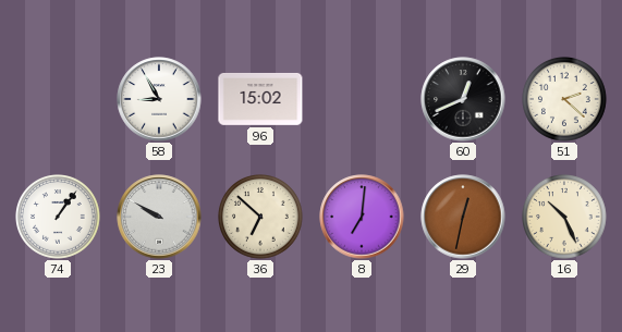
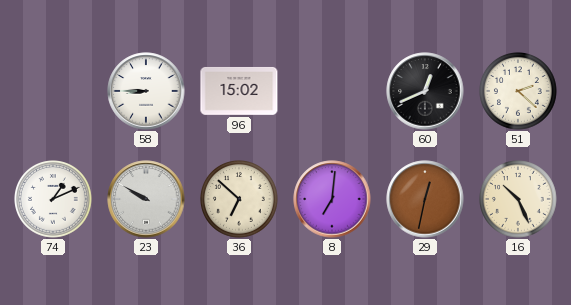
58: 8:55 -> 8:45
74: 1:06 -> 1:11
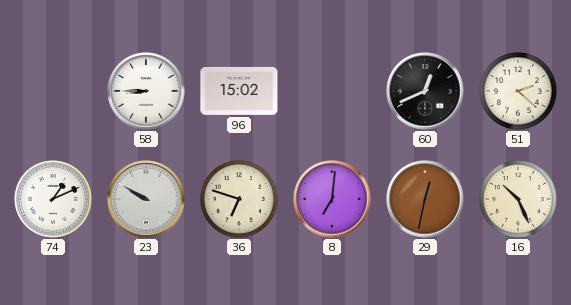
36: 6:52 -> 6:48
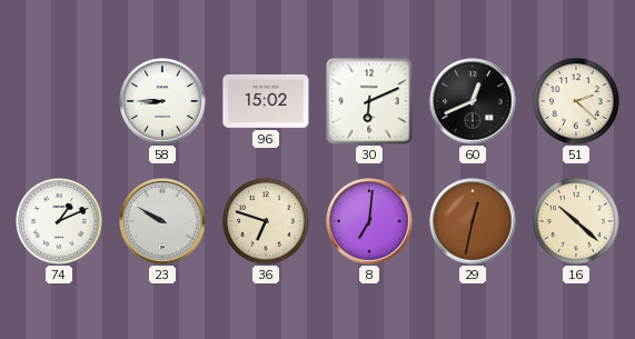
30: none -> 6:11
16: 10:26 -> 10:22
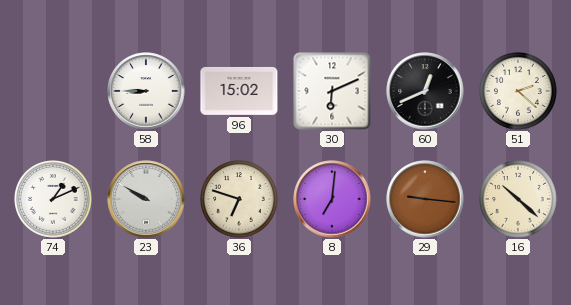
29: 12:32 -> 9:16
